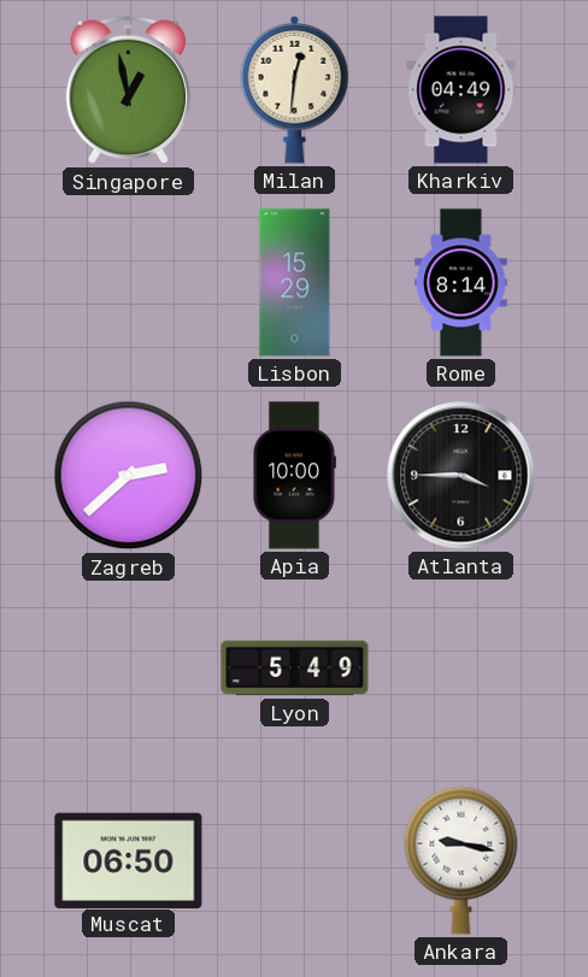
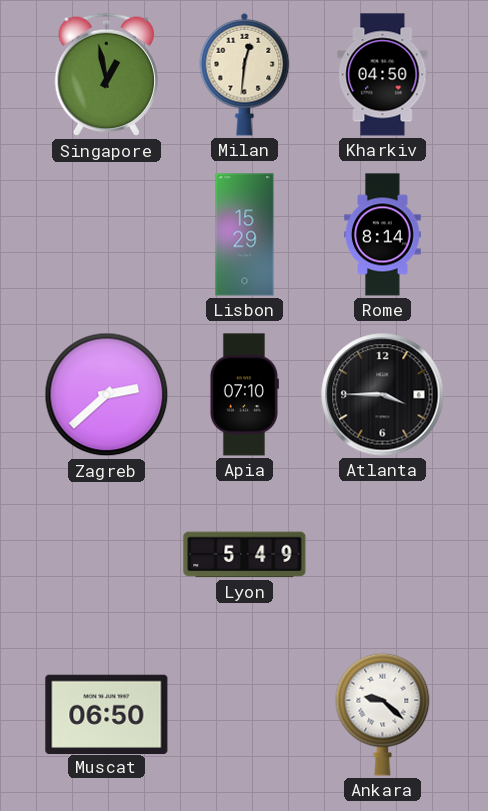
Kharkiv: 04:49 -> 04:50
Apia: 10:00 -> 07:10
Ankara: 9:17 -> 9:22
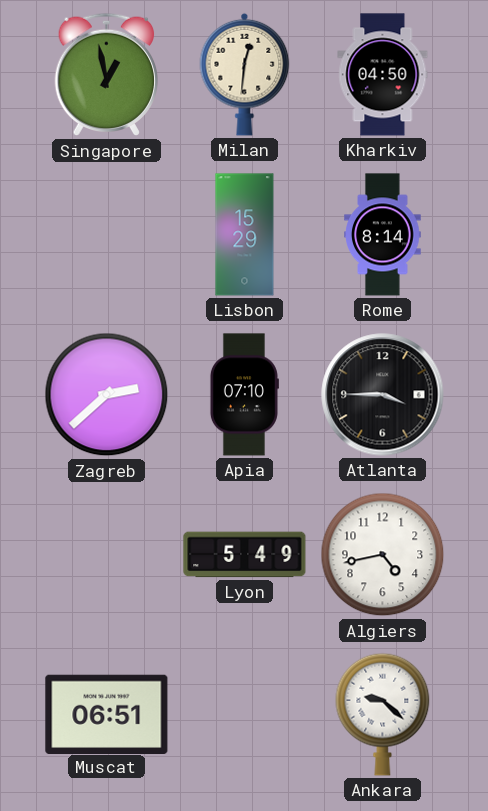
Algiers: none -> 4:43
Muscat: 06:50 -> 06:51
